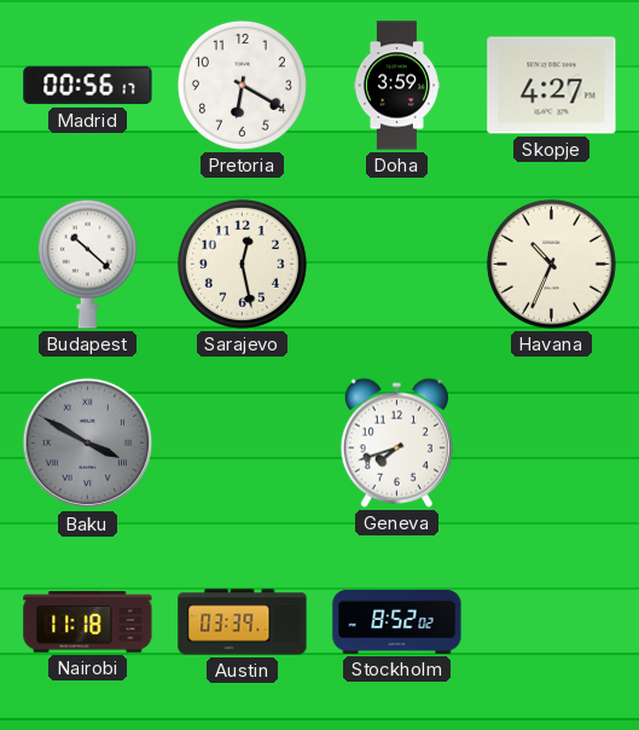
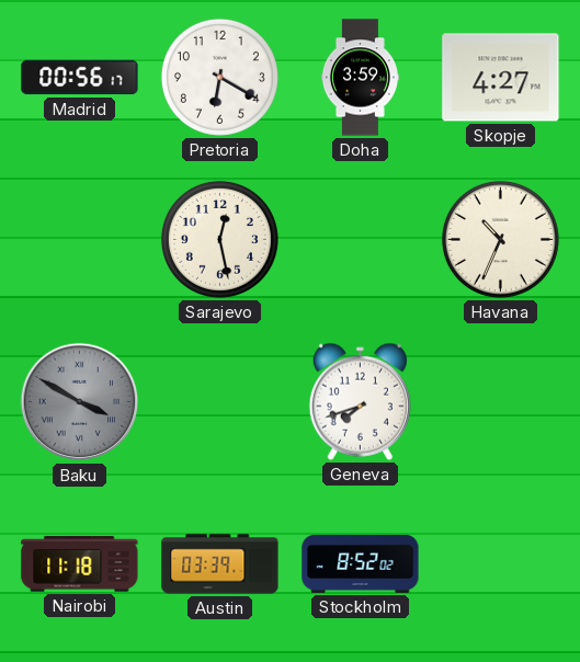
Budapest: 10:22 -> none
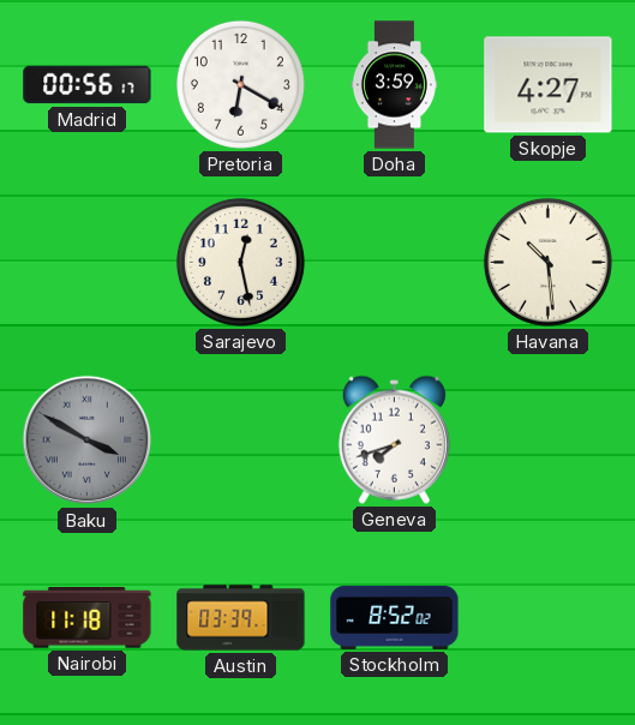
Havana: 10:34 -> 10:29
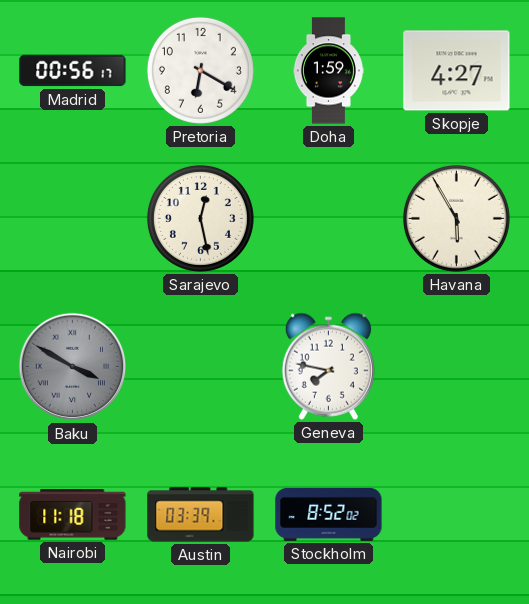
Doha: 3:59 -> 1:59
Havana: 10:29 -> 5:55
Geneva: 7:42 -> 7:47
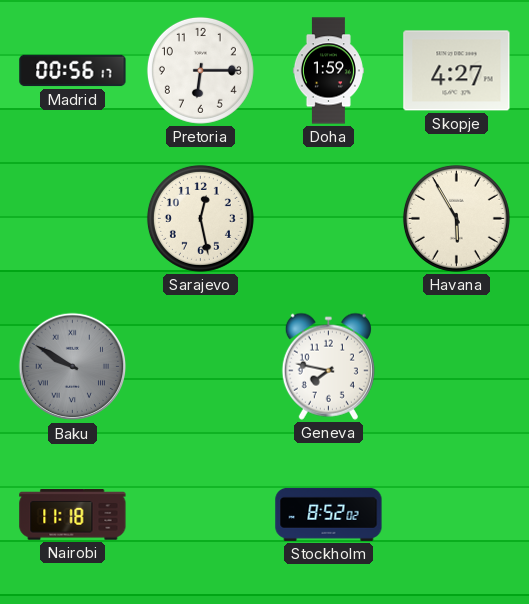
Pretoria: 6:20 -> 6:15
Baku: 3:50 -> 9:50
Austin: 03:39 -> none
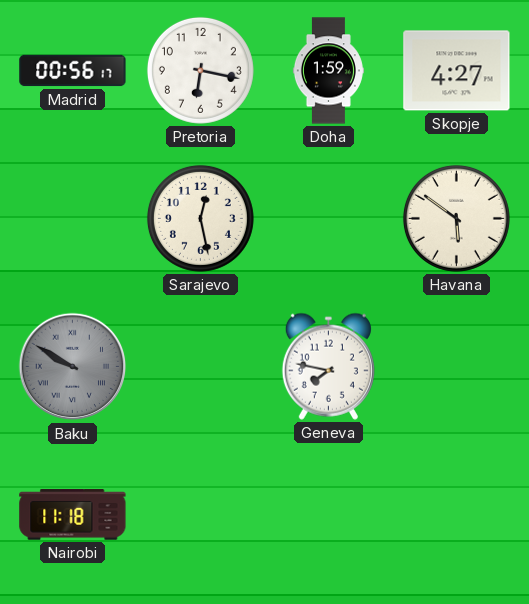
Pretoria: 6:15 -> 6:17
Havana: 5:55 -> 5:51
Stockholm: 8:52 -> none
